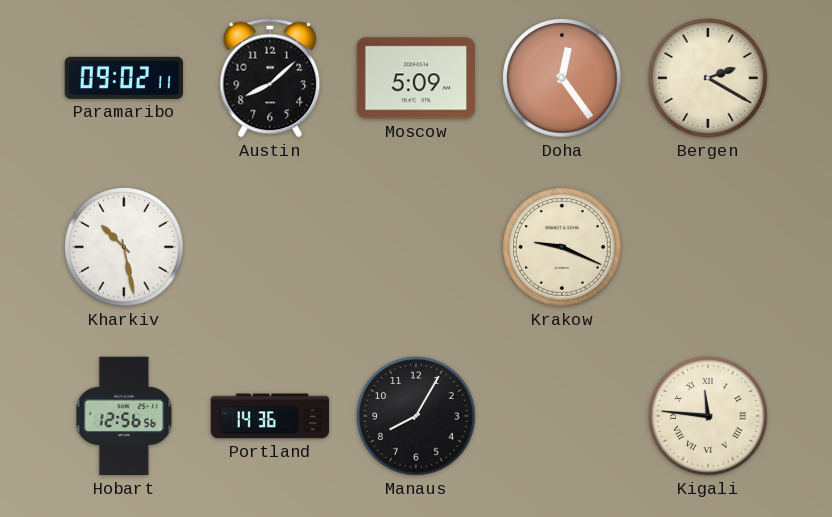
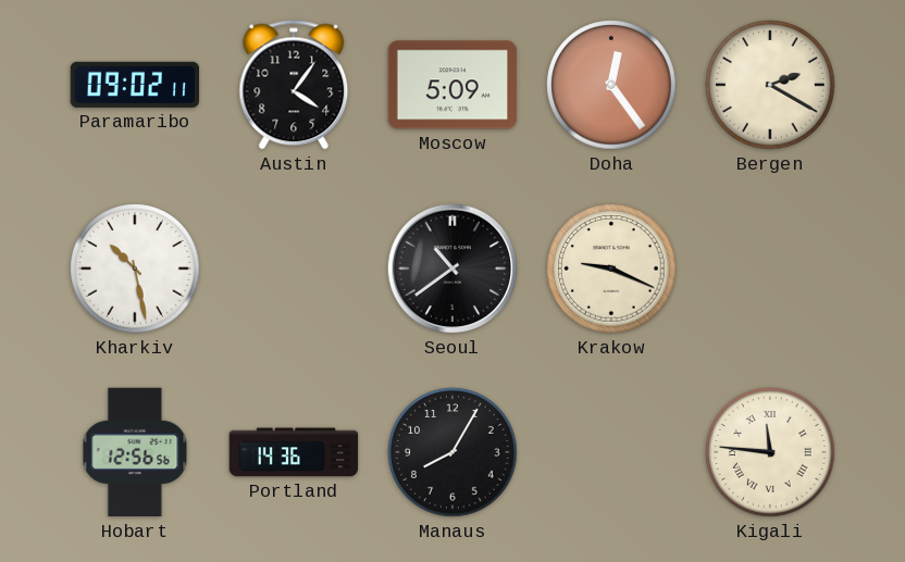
Austin: 8:08 -> 4:06
Seoul: none -> 10:39
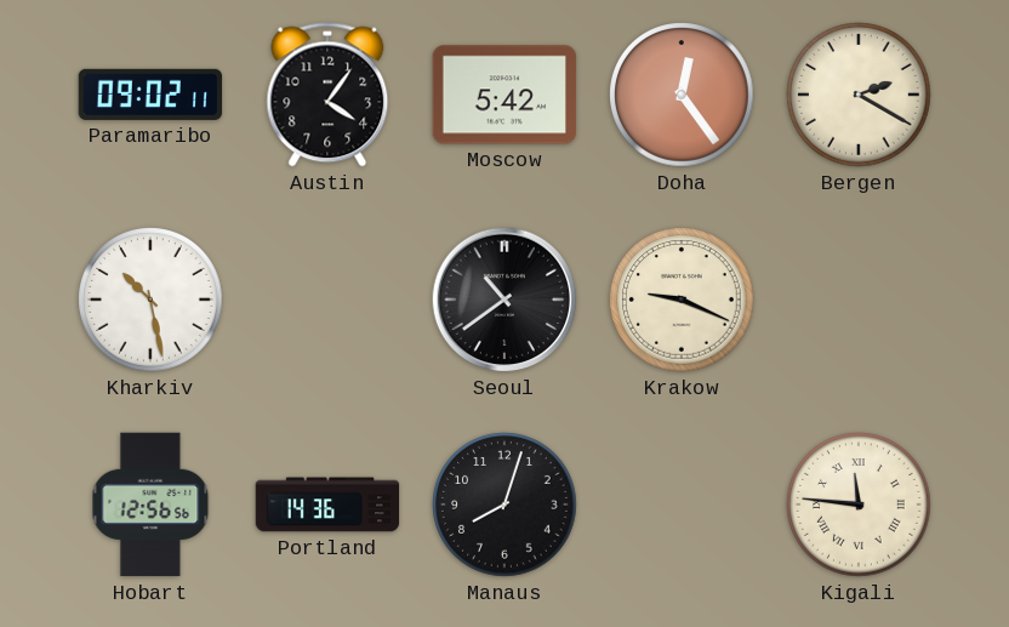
Moscow: 5:09 -> 5:42
Manaus: 8:05 -> 8:03
